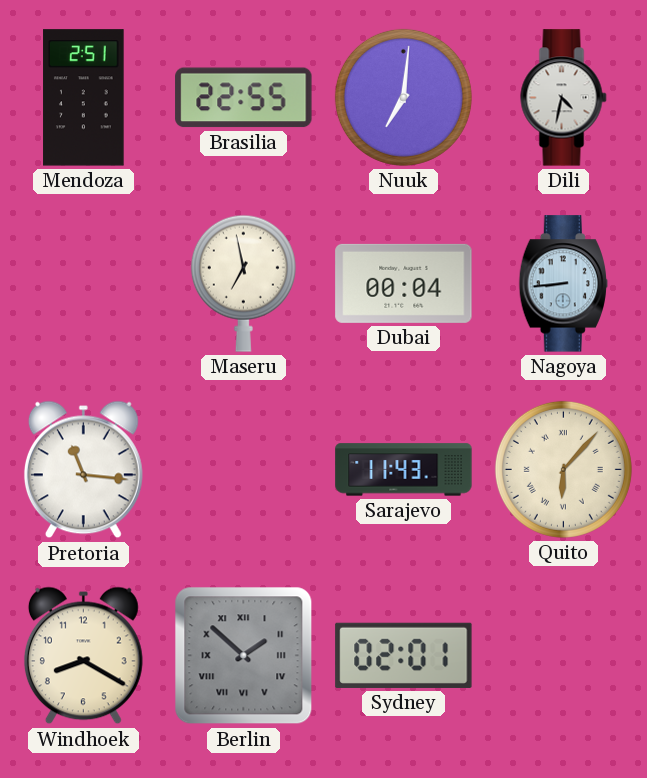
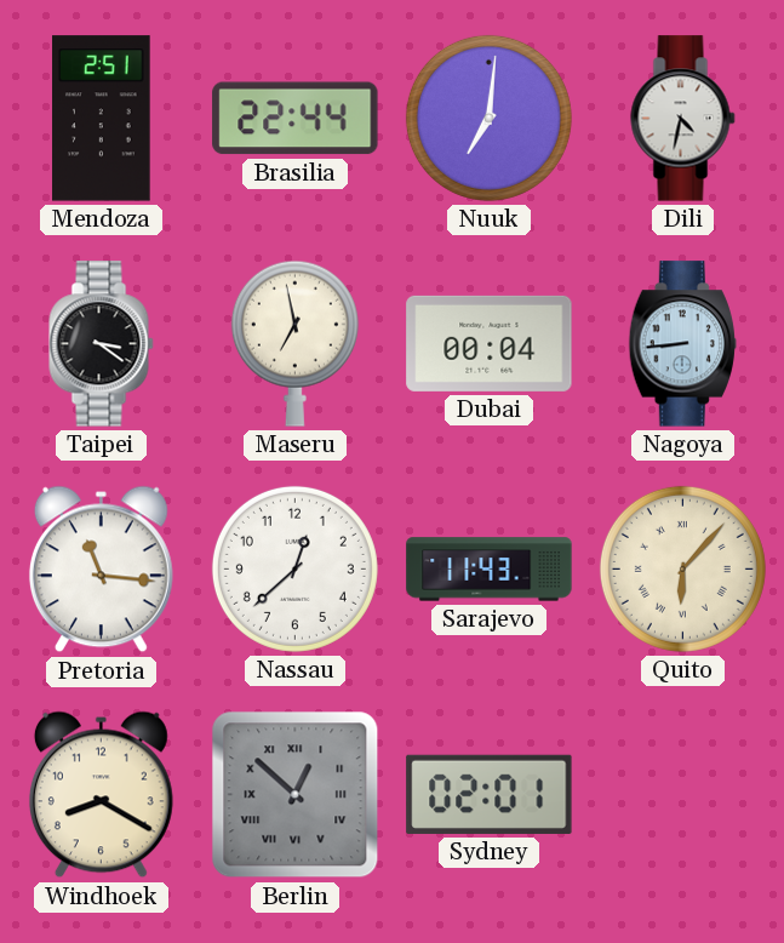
Brasilia: 22:55 -> 22:44
Taipei: none -> 3:21
Nassau: none -> 12:38
Berlin: 1:52 -> 12:52
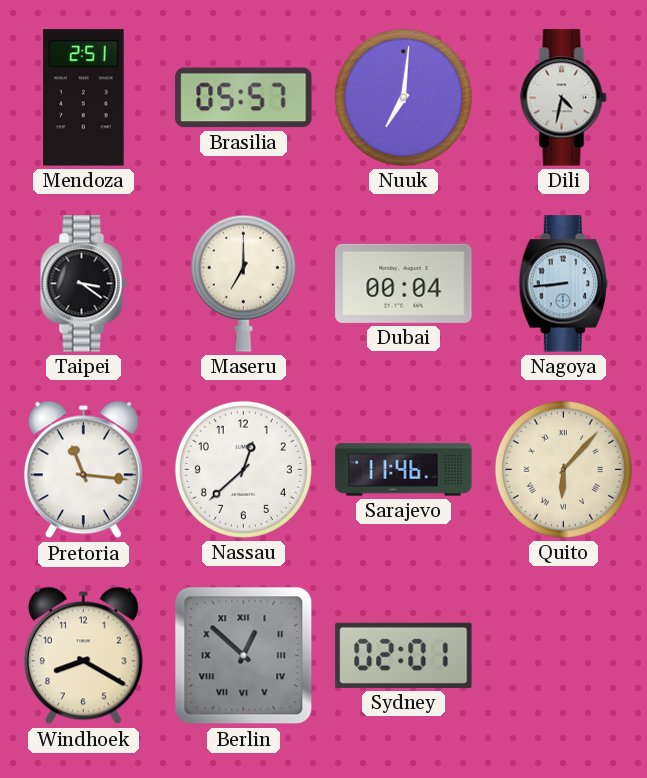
Brasilia: 22:44 -> 05:57
Maseru: 6:58 -> 7:00
Sarajevo: 11:43 -> 11:46
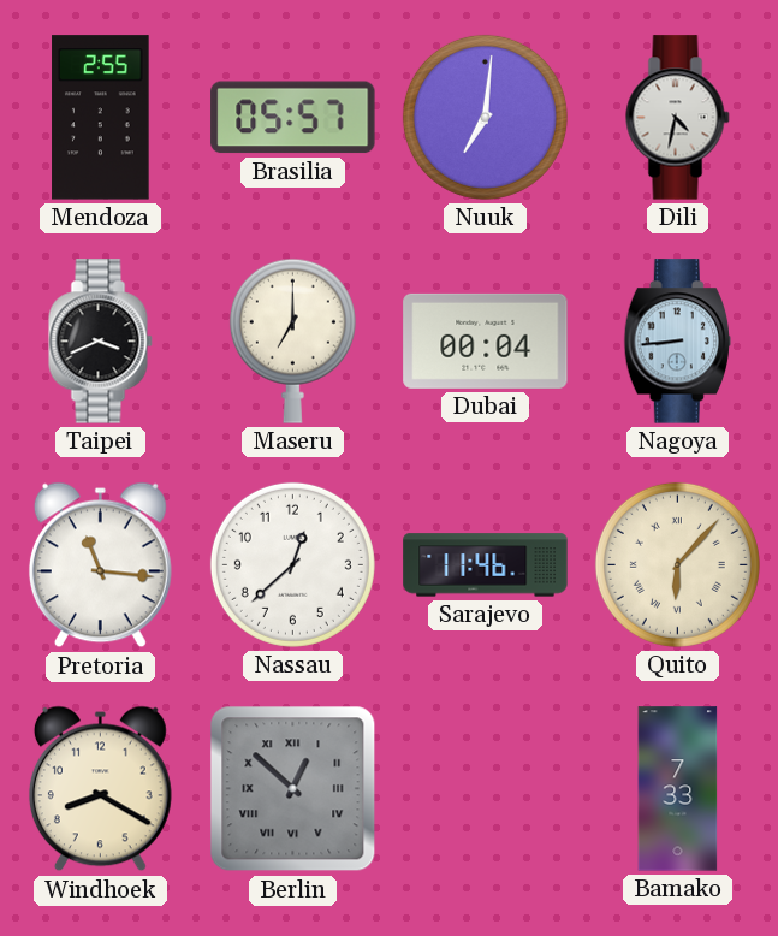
Mendoza: 2:51 -> 2:55
Taipei: 3:21 -> 3:41
Sydney: 02:01 -> none
Bamako: none -> 7:33
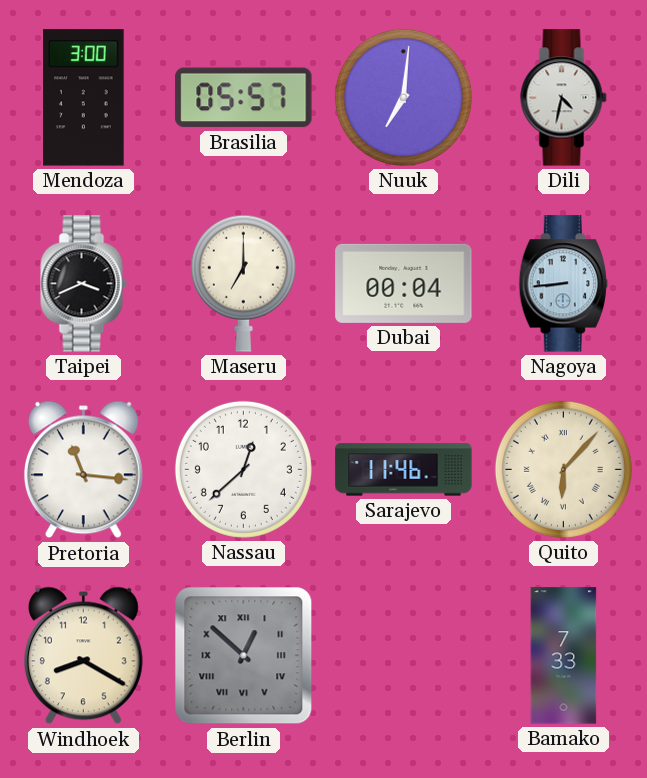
Mendoza: 2:55 -> 3:00
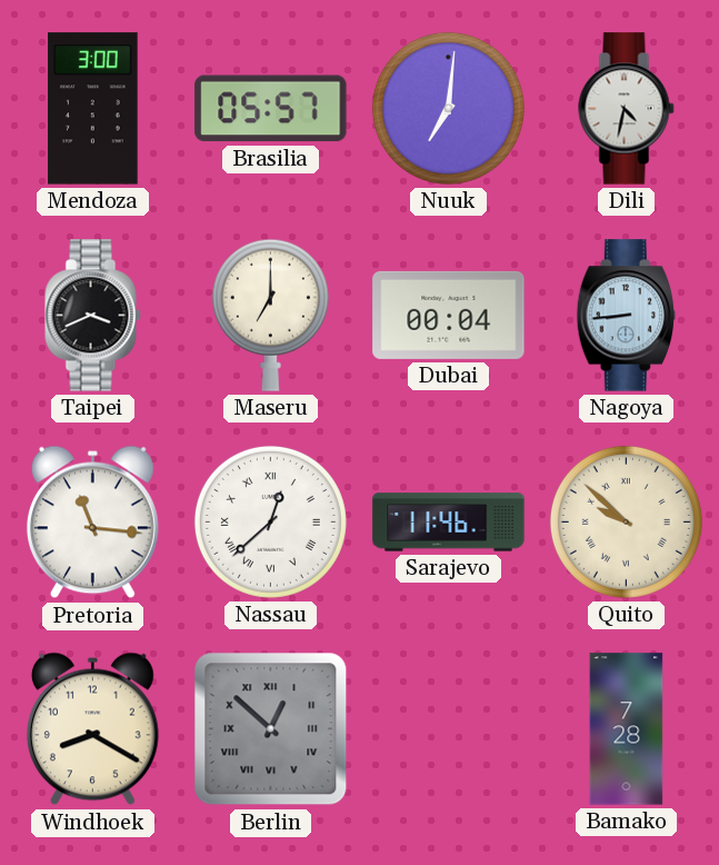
Nassau numerals: Arabic -> Roman
Quito: 6:07 -> 9:52
Bamako: 7:33 -> 7:28
